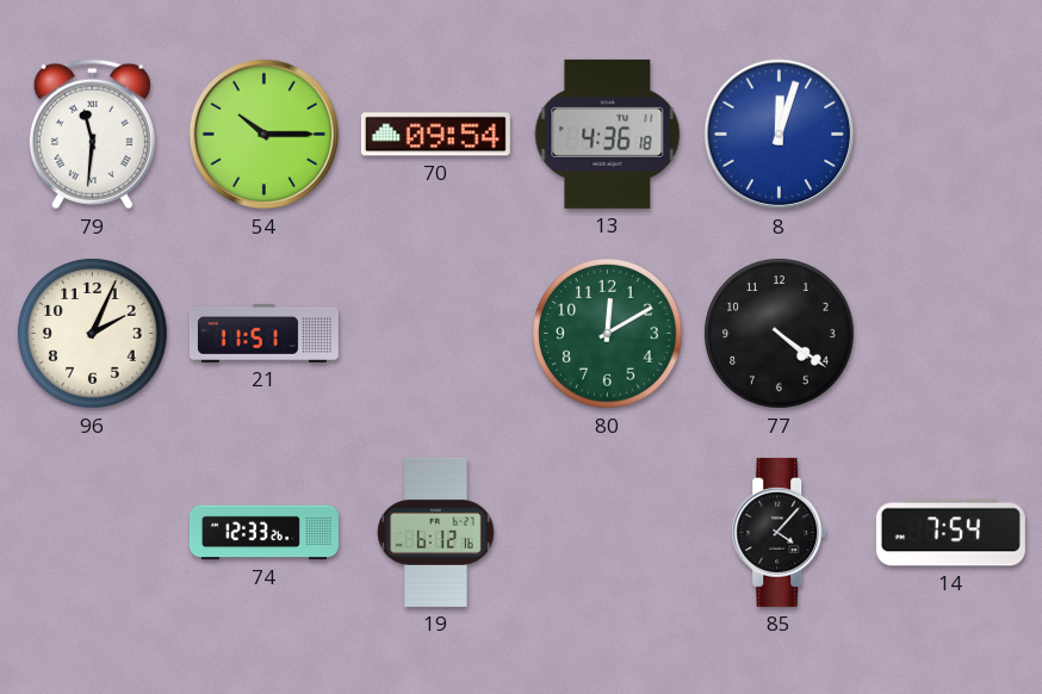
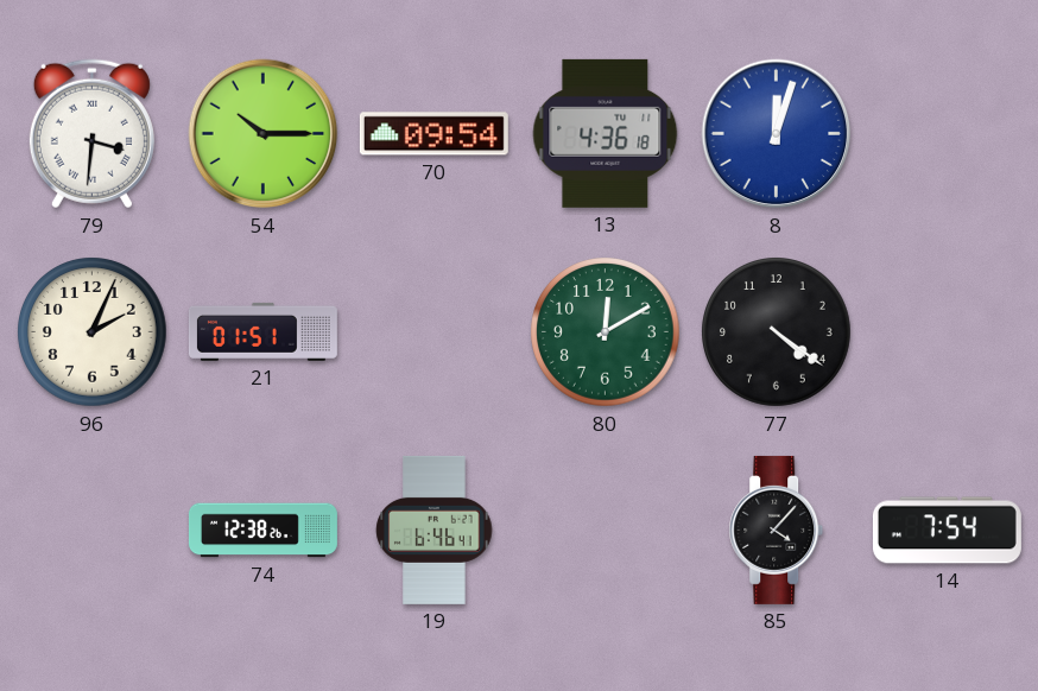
79: 11:31 -> 3:31
21: 11:51 -> 01:51
74: 12:33 -> 12:38
19: 6:12 -> 6:46
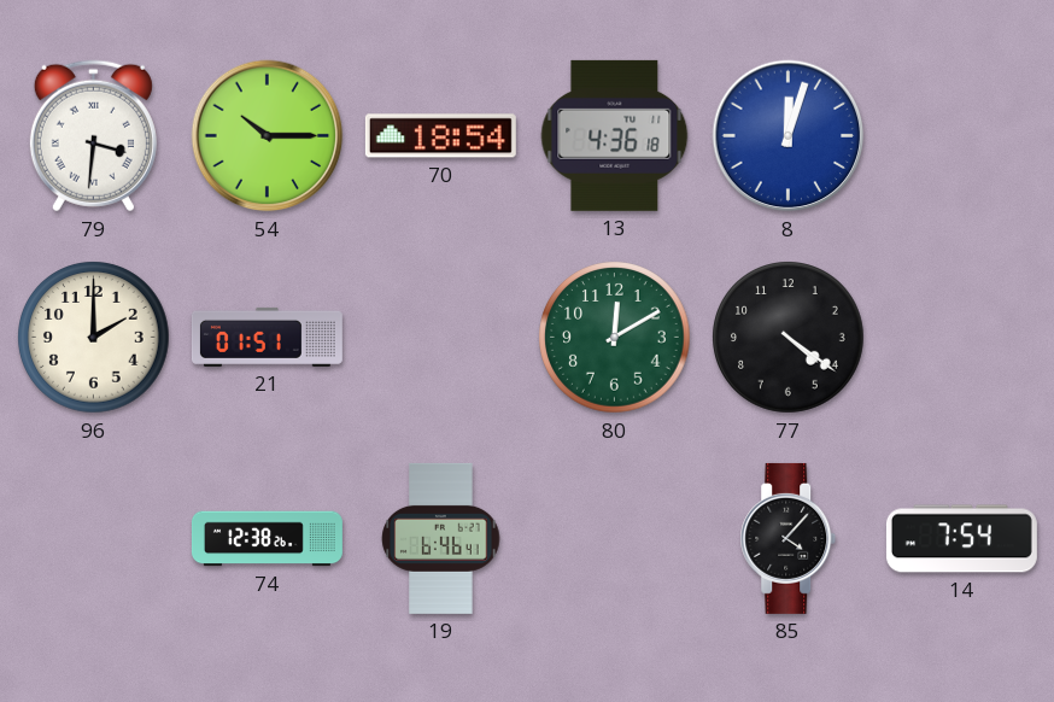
70: 09:54 -> 18:54
96: 2:04 -> 2:00
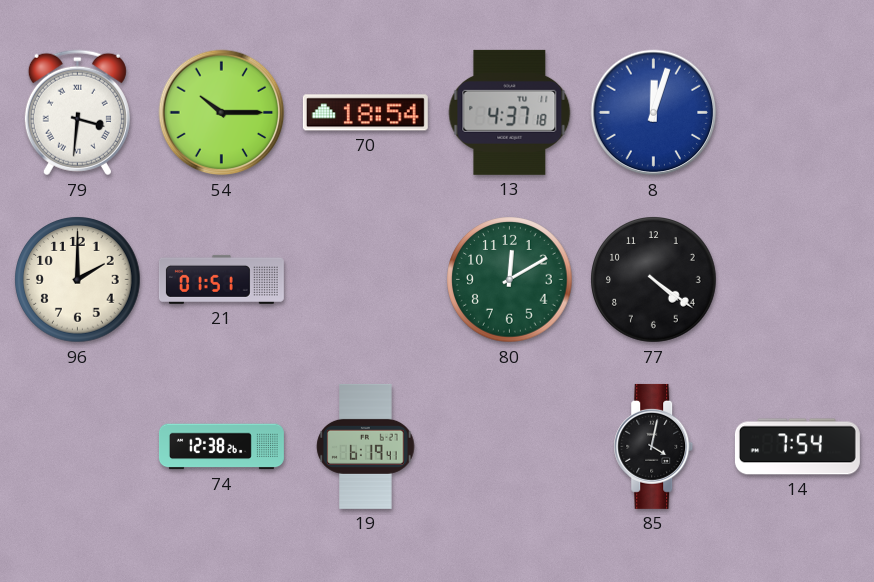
13: 4:36 -> 4:37
19: 6:46 -> 6:19
85: 4:07 -> 4:02
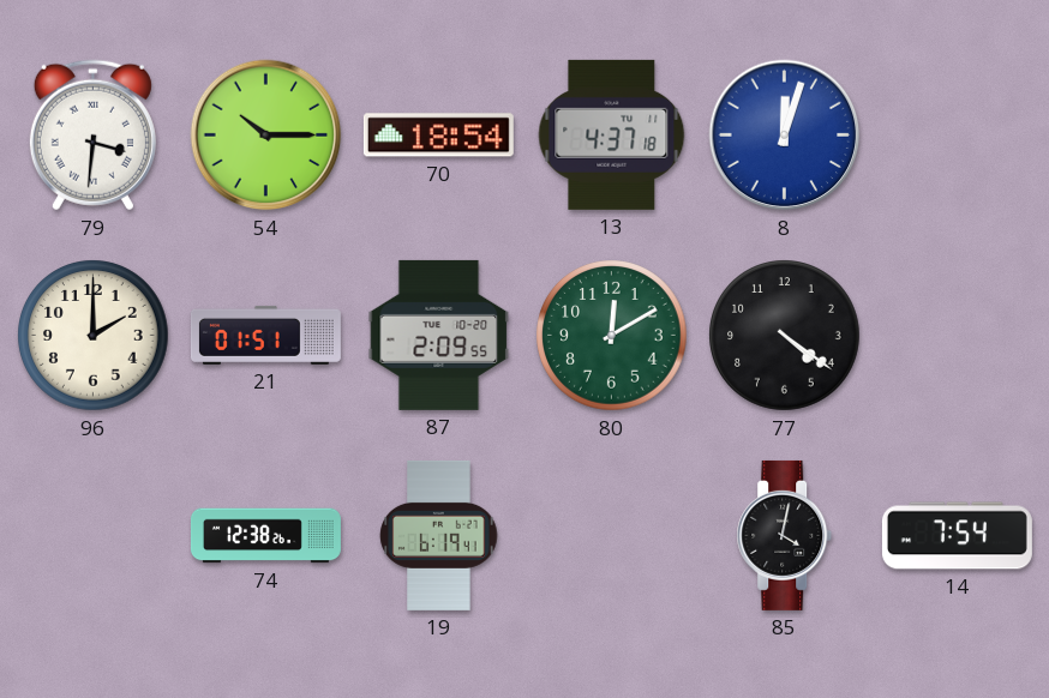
87: none -> 2:09
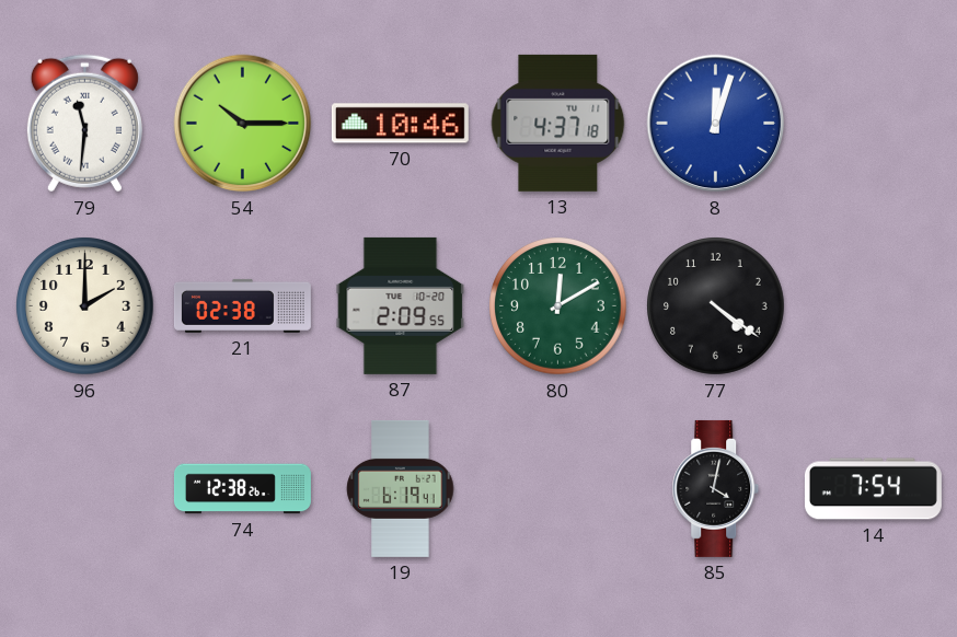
79: 3:31 -> 11:31
70: 18:54 -> 10:46
21: 01:51 -> 02:38
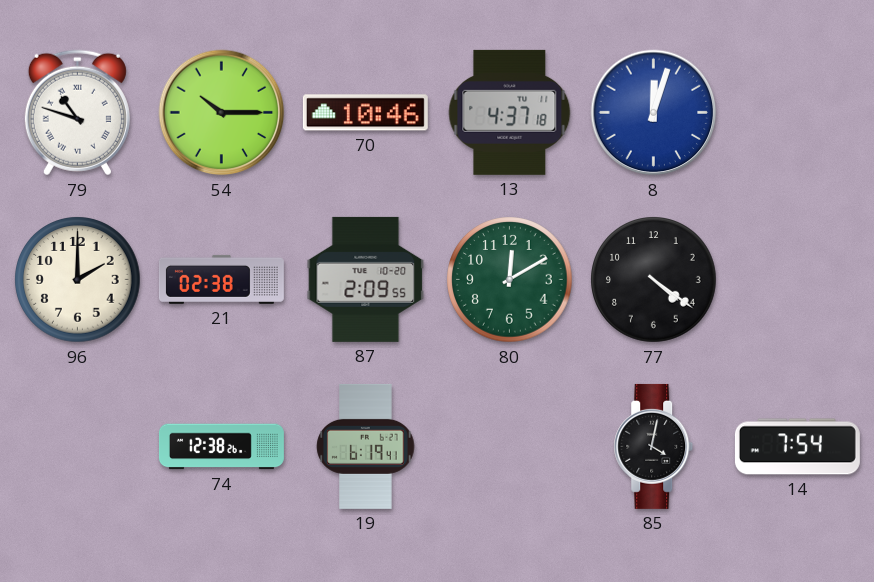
79: 11:31 -> 10:48
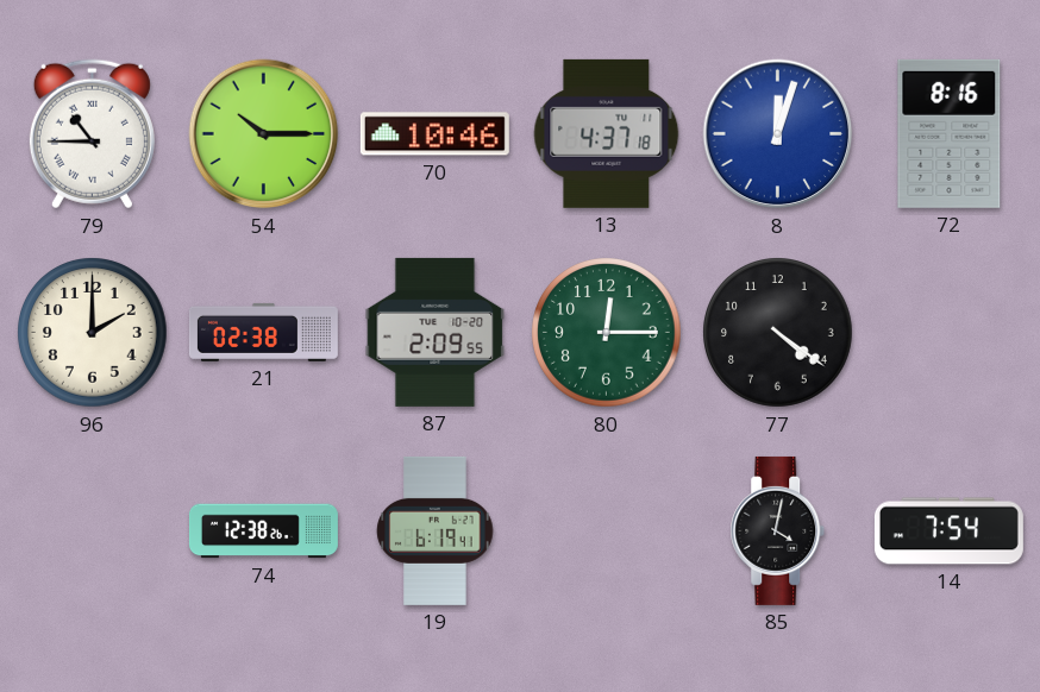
79: 10:48 -> 10:45
72: none -> 8:16
80: 12:10 -> 12:15
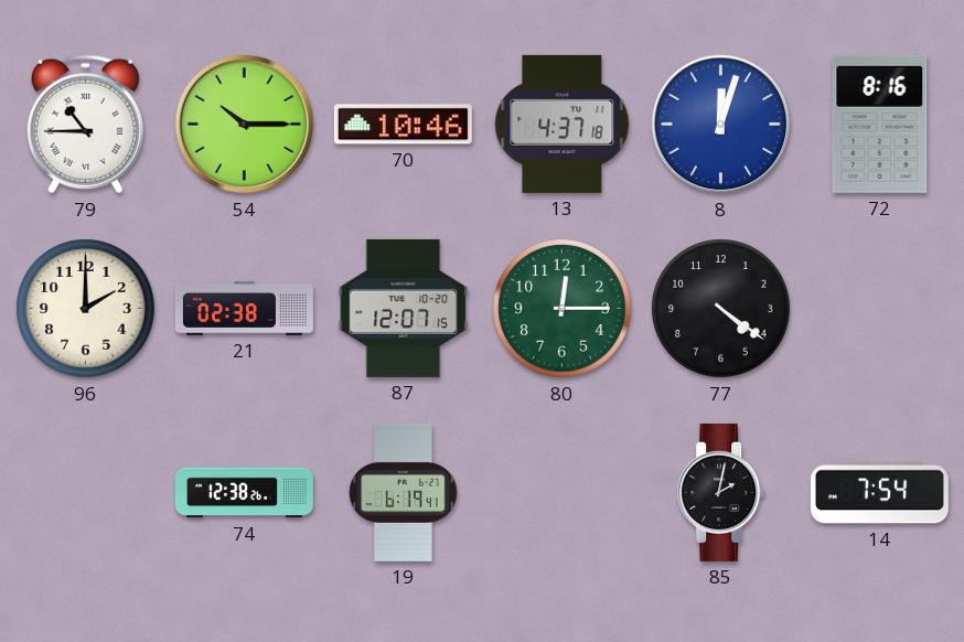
87: 2:09 -> 12:07
85: 4:02 -> 2:02
